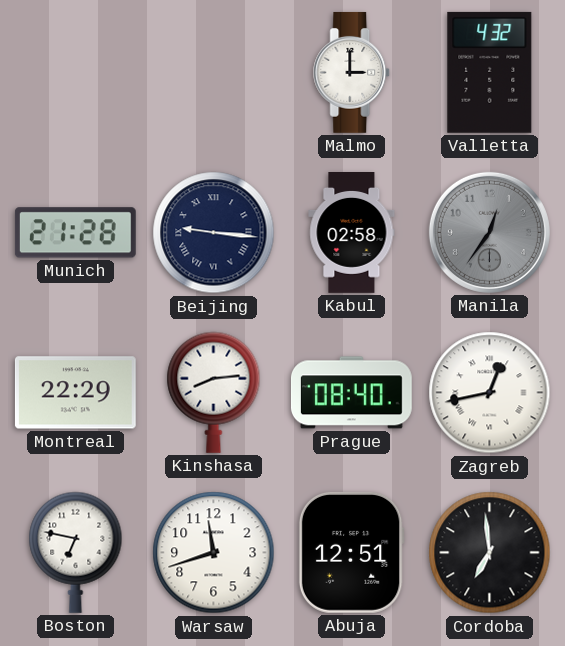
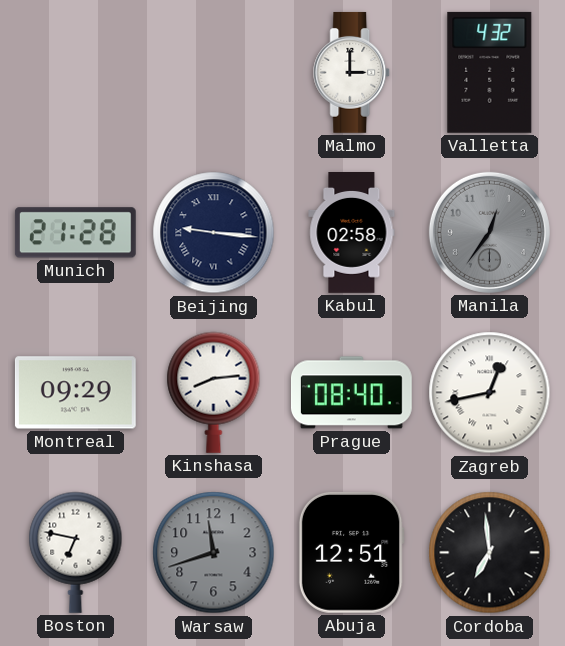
Montreal: 22:29 -> 09:29
Warsaw dial: white -> grey
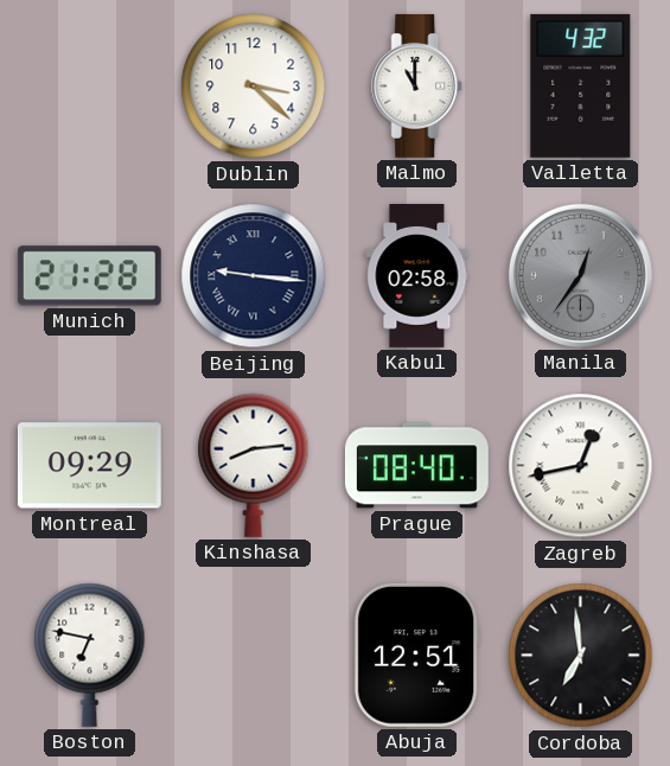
Dublin: none -> 3:22
Malmo: 3:00 -> 11:00
Warsaw: 11:42 -> none
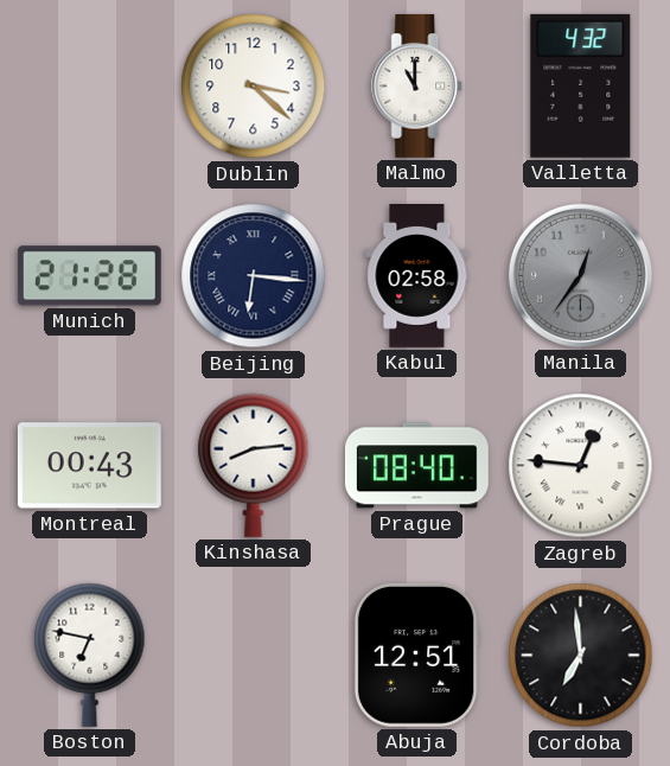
Beijing: 9:16 -> 6:16
Montreal: 09:29 -> 00:43
Zagreb: 12:43 -> 12:46
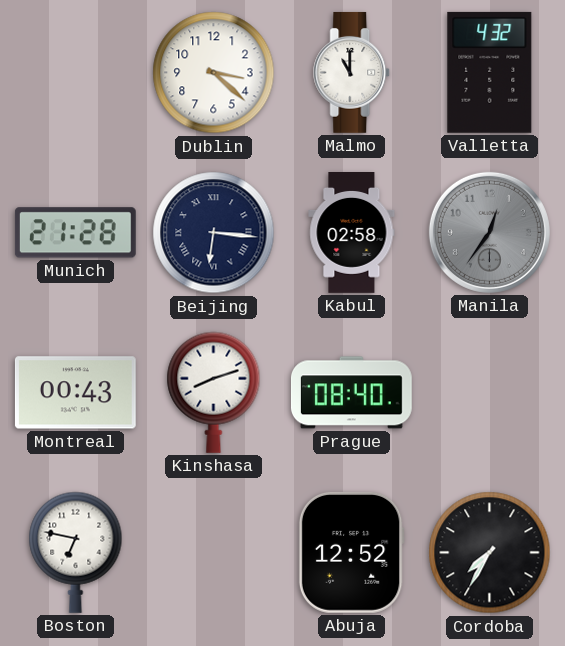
Kinshasa: 8:14 -> 8:12
Zagreb: 12:46 -> none
Abuja: 12:51 -> 12:52
Cordoba: 6:59 -> 7:35
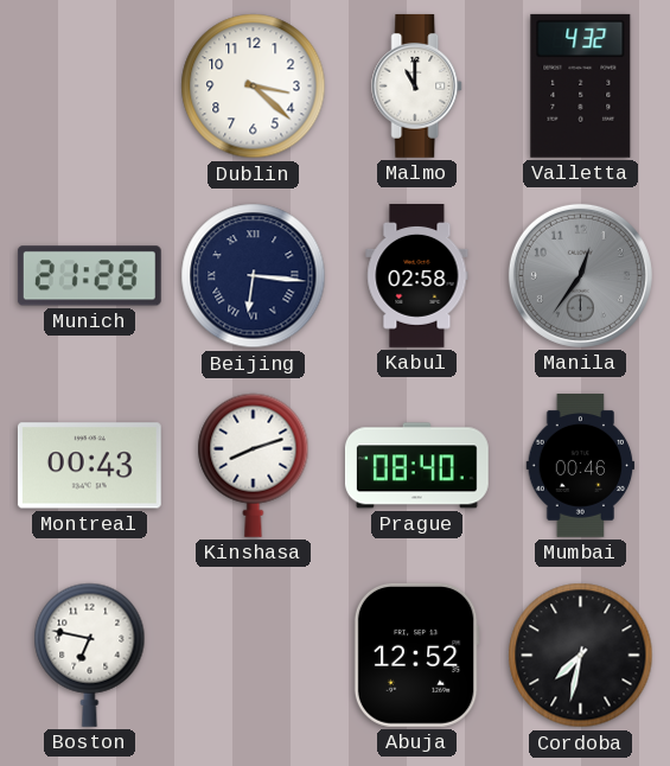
Mumbai: none -> 00:46
Cordoba: 7:35 -> 7:32
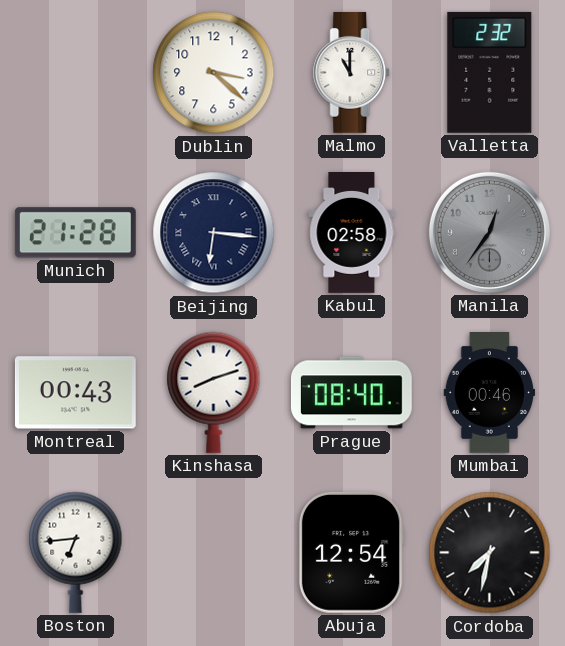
Valletta: 4:32 -> 2:32
Boston: 6:47 -> 6:44
Abuja: 12:52 -> 12:54
